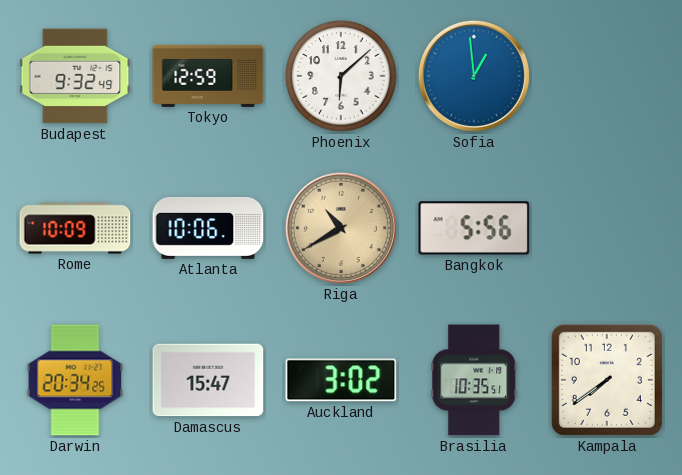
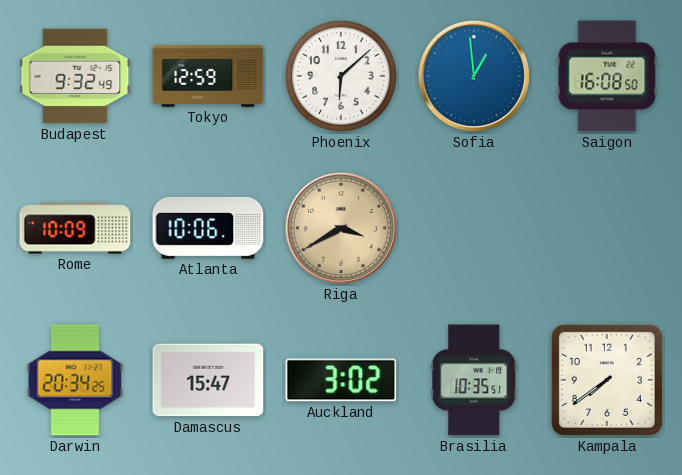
Saigon: none -> 16:08
Riga: 10:40 -> 3:40
Bangkok: 5:56 -> none
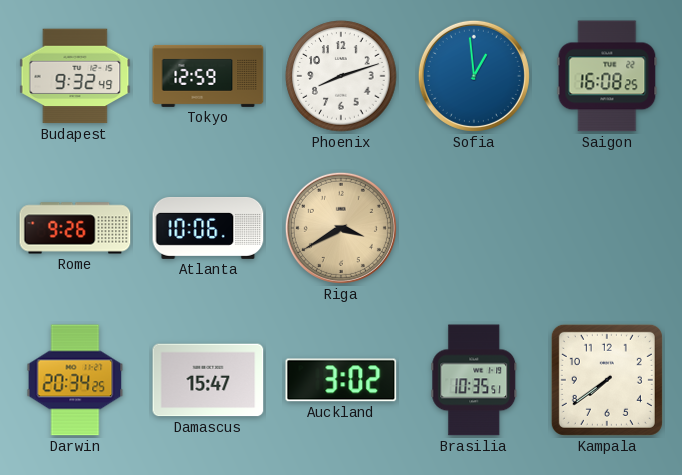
Phoenix: 6:08 -> 8:12
Saigon: 16:08:50 -> 16:08:25
Rome: 10:09 -> 9:26
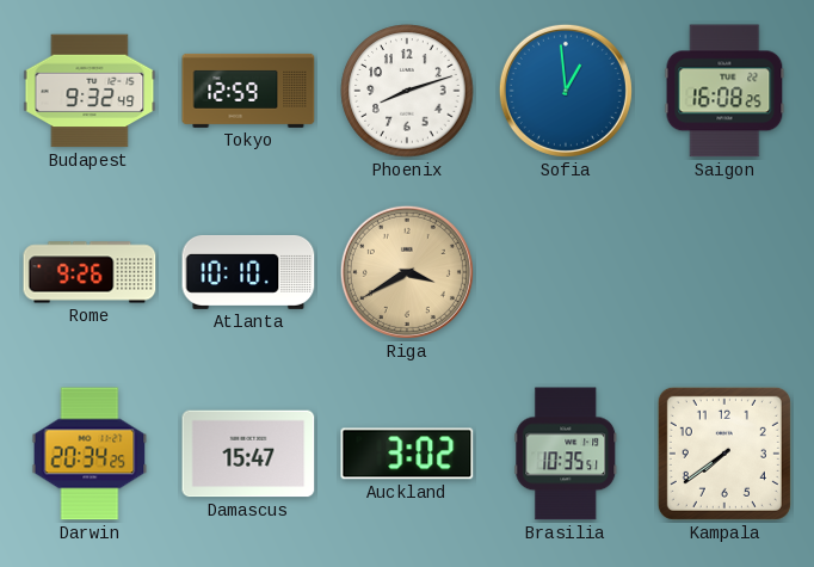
Atlanta: 10:06 -> 10:10
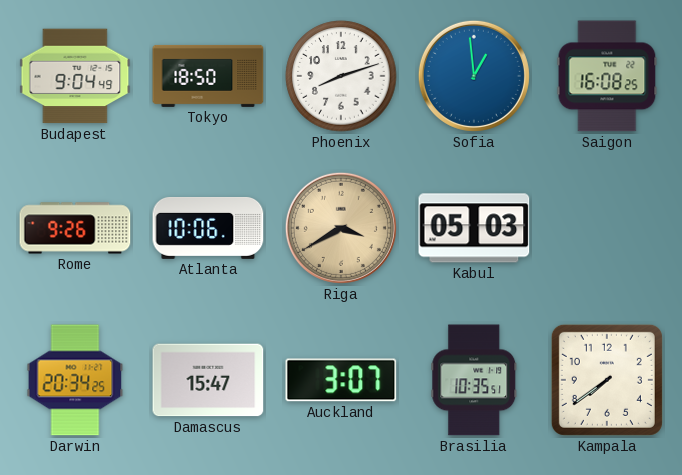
Budapest: 9:32 -> 9:04
Tokyo: 12:59 -> 18:50
Atlanta: 10:10 -> 10:06
Kabul: none -> 05:03
Auckland: 3:02 -> 3:07
